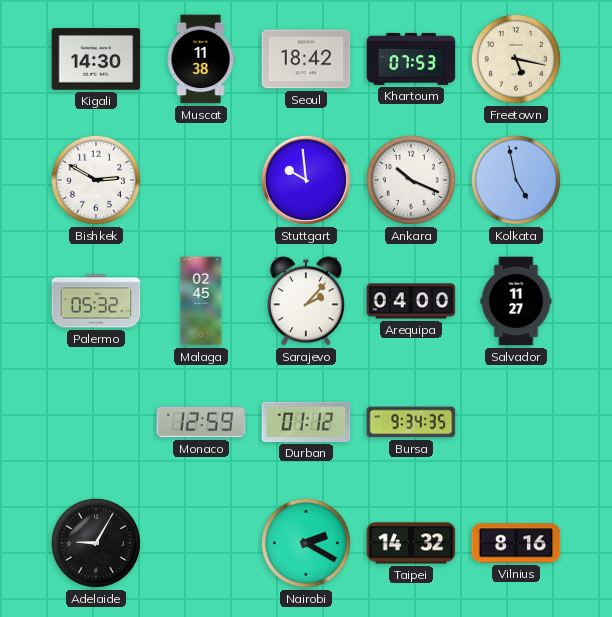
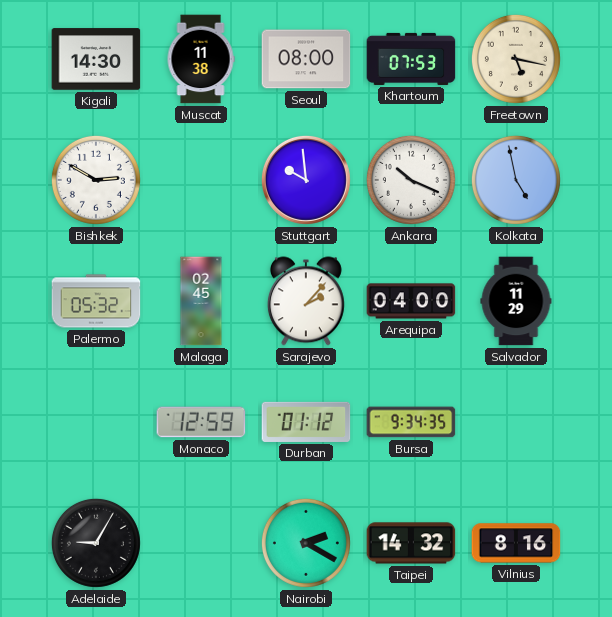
Seoul: 18:42 -> 08:00
Salvador: 11:27 -> 11:29
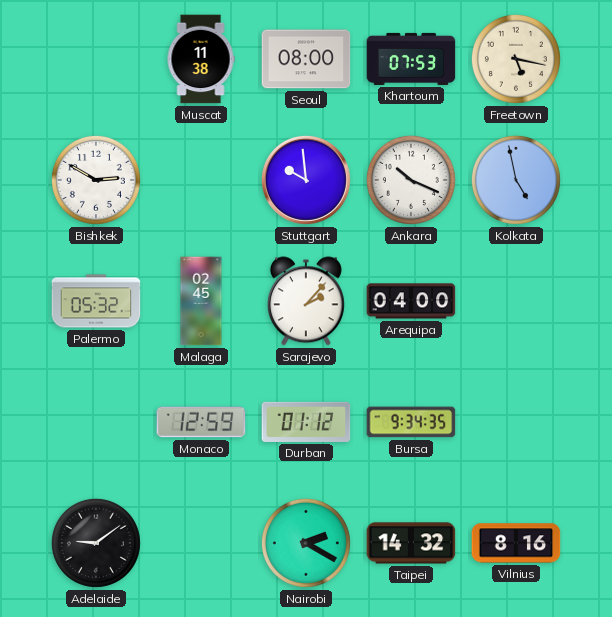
Kigali: 14:30 -> none
Salvador: 11:29 -> none
Adelaide: 9:05 -> 9:09
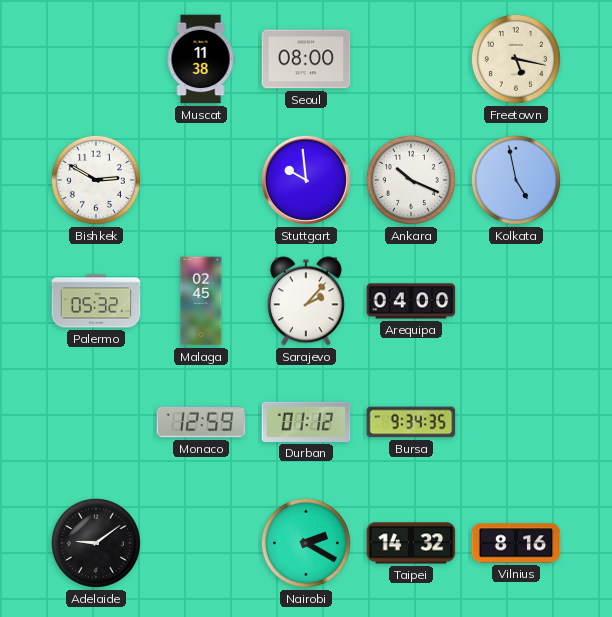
Khartoum: 07:53 -> none
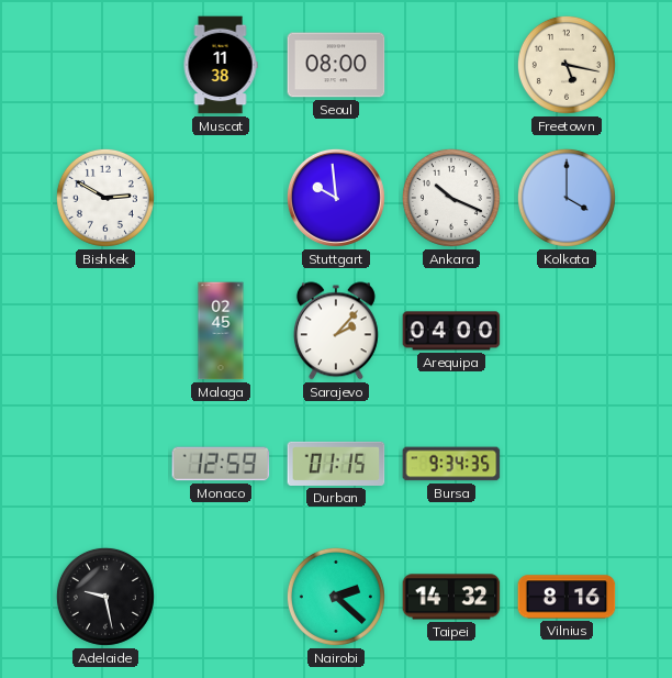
Kolkata: 4:58 -> 4:00
Palermo: 05:32 -> none
Durban: 01:12 -> 01:15
Adelaide: 9:09 -> 9:28
Nairobi: 2:20 -> 2:22
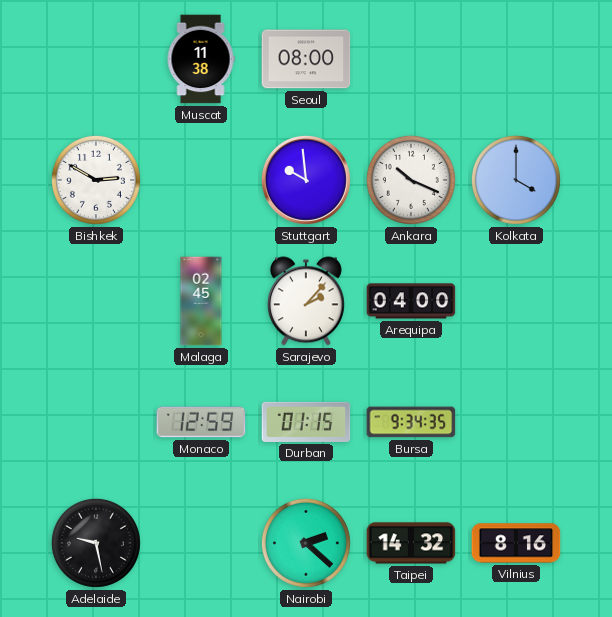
Freetown: 5:17 -> none
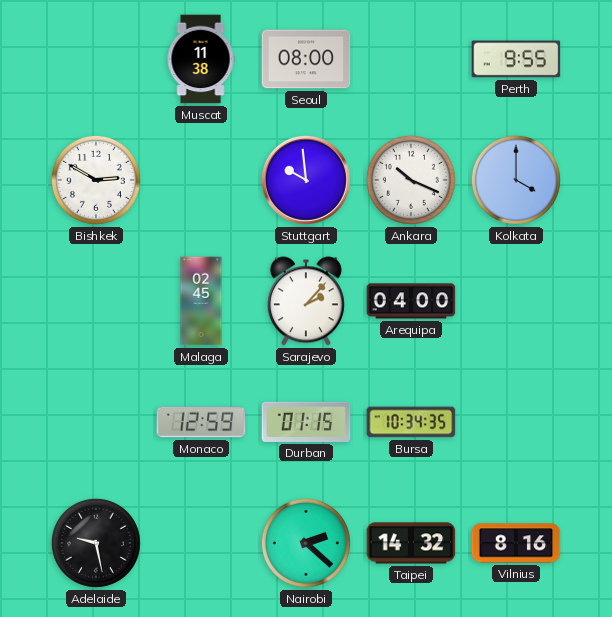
Perth: none -> 9:55
Bursa: 9:34 -> 10:34
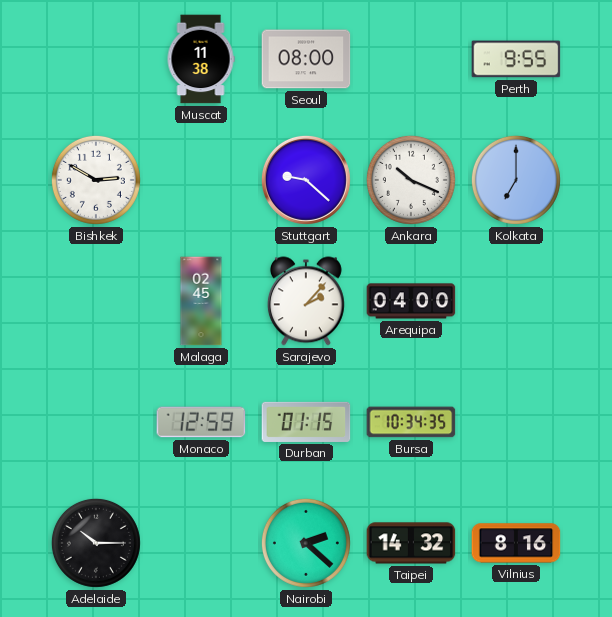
Stuttgart: 9:59 -> 9:22
Kolkata: 4:00 -> 7:00
Adelaide: 9:28 -> 10:15
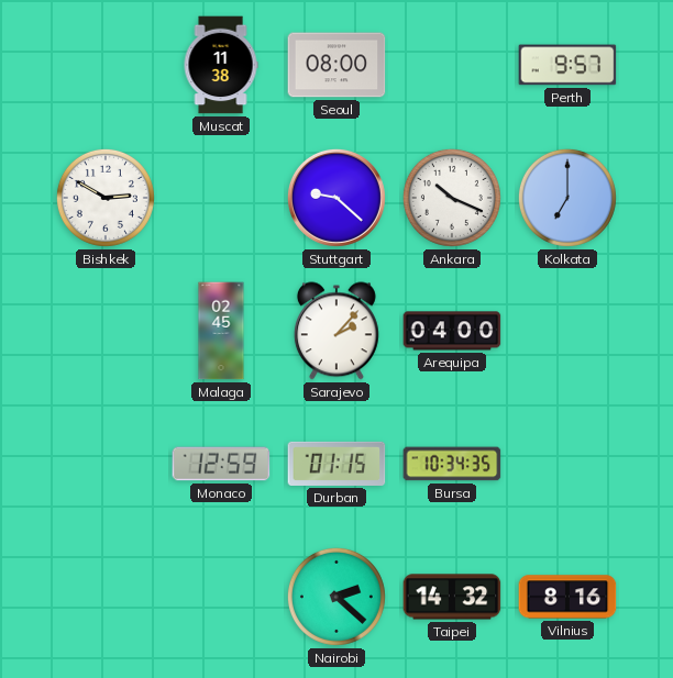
Perth: 9:55 -> 9:57
Adelaide: 10:15 -> none
